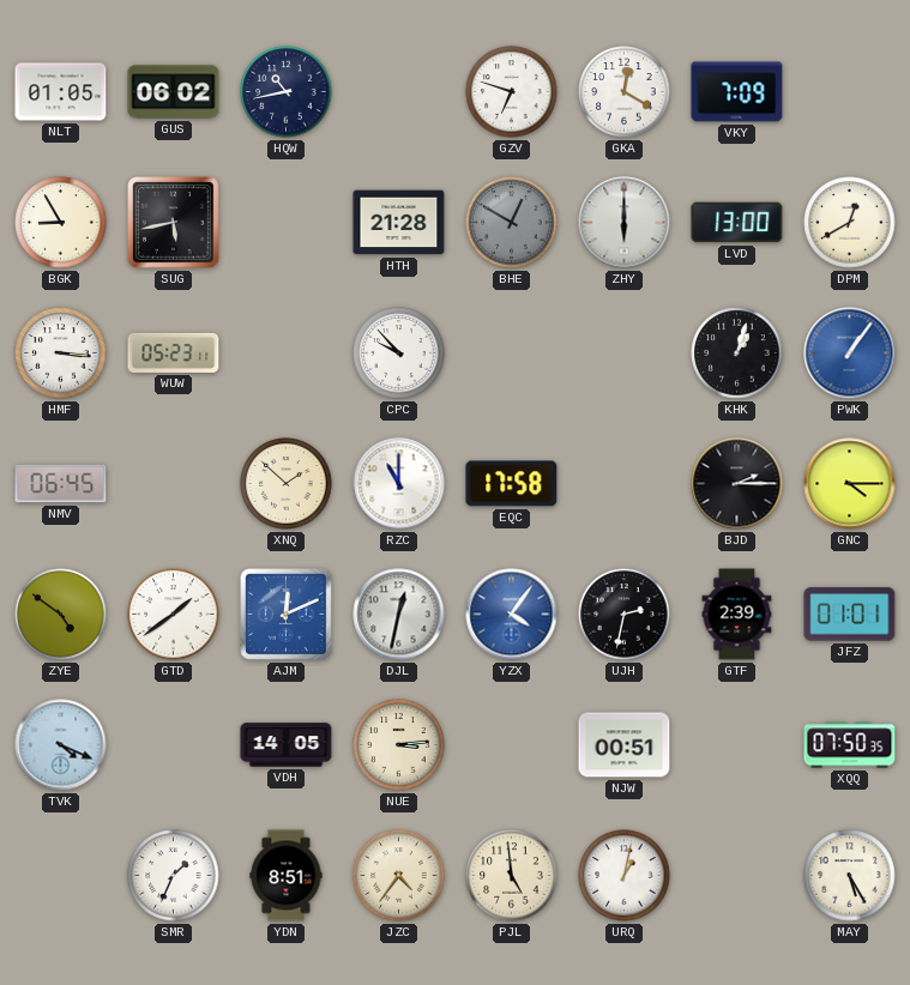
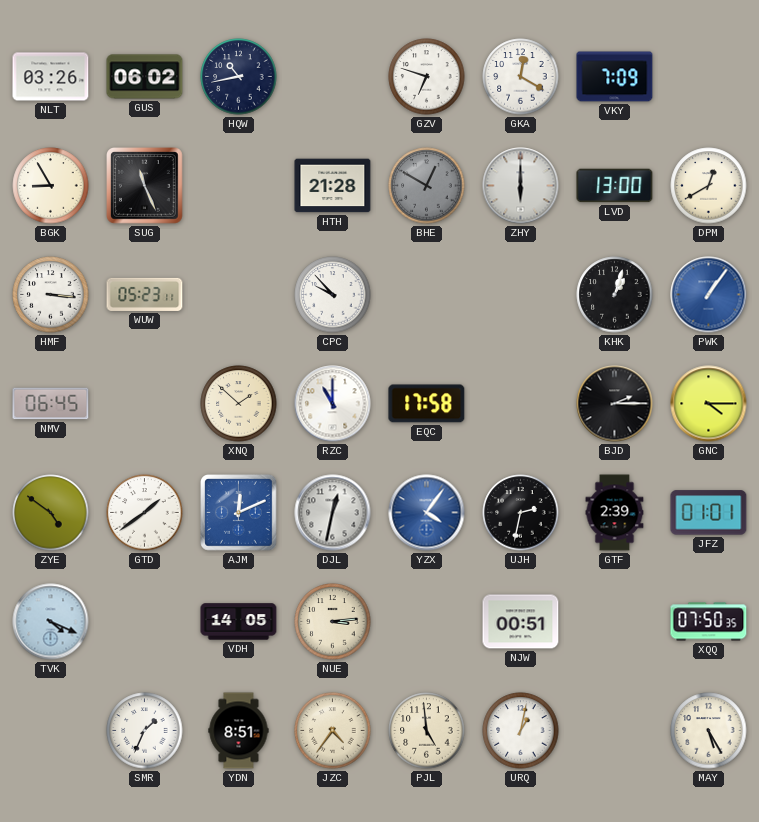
NLT: 01:05 -> 03:26
SUG: 5:43 -> 11:26
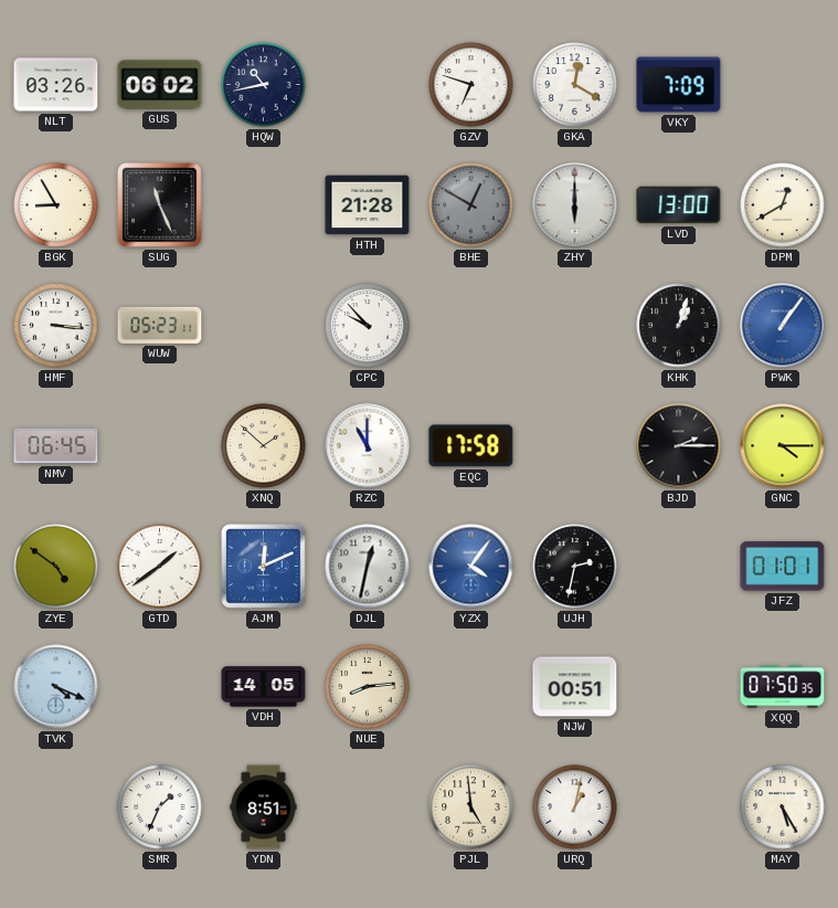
GTF: 2:39 -> none
NUE: 3:14 -> 8:14
JZC: 4:36 -> none
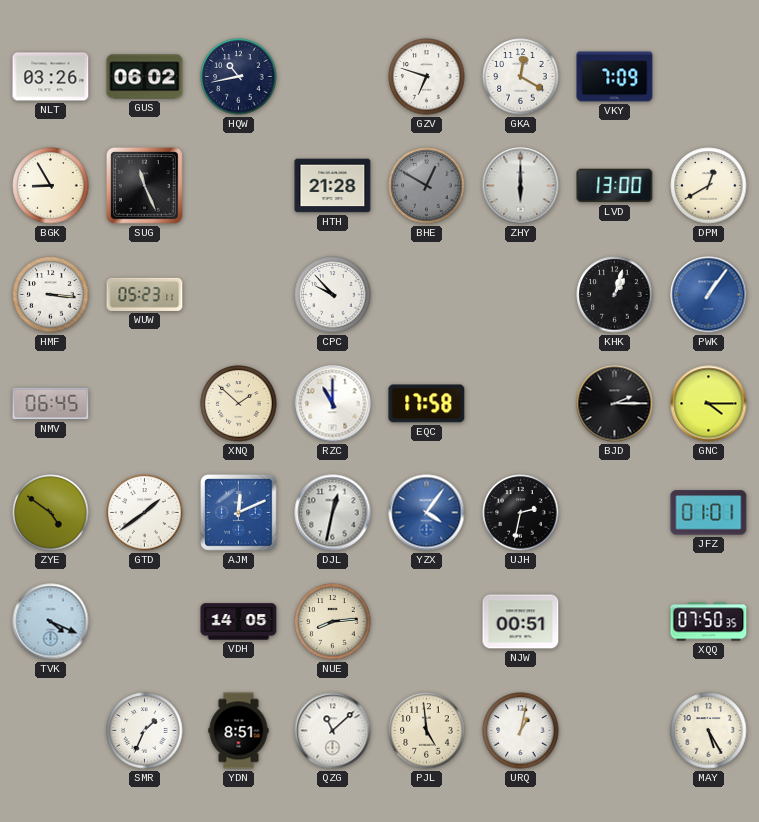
QZG: none -> 11:08
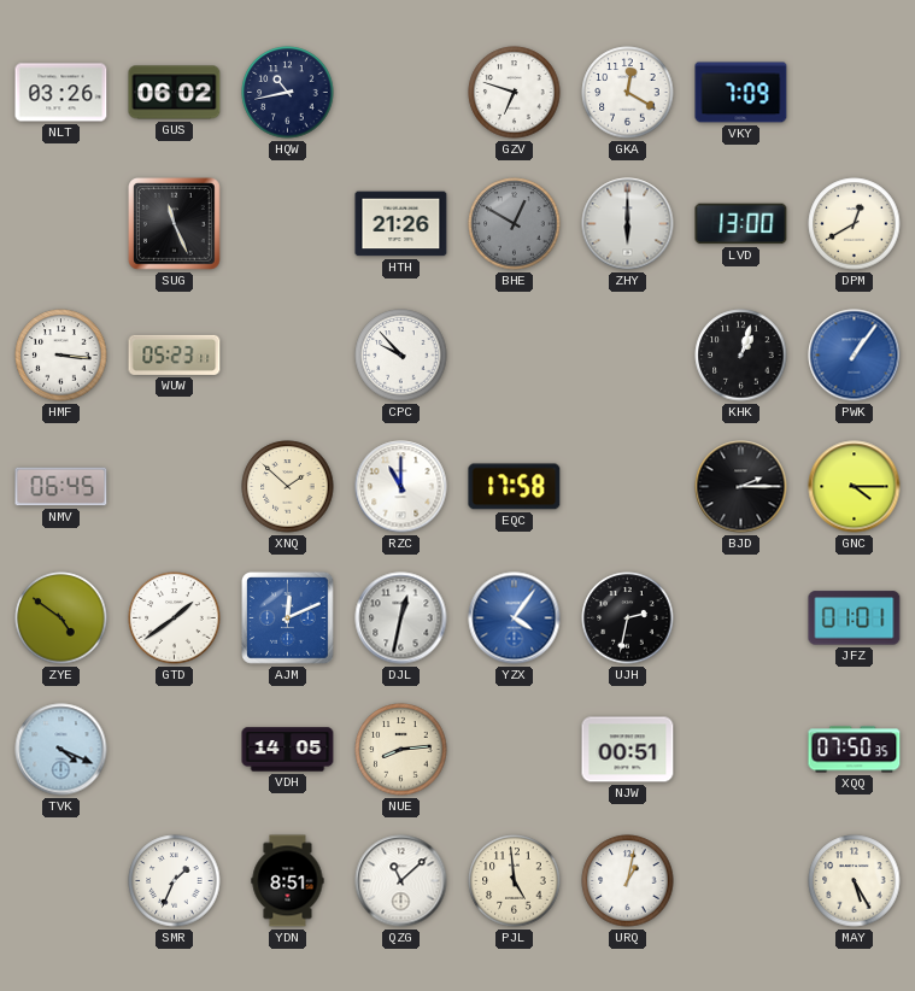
BGK: 8:55 -> none
HTH: 21:28 -> 21:26
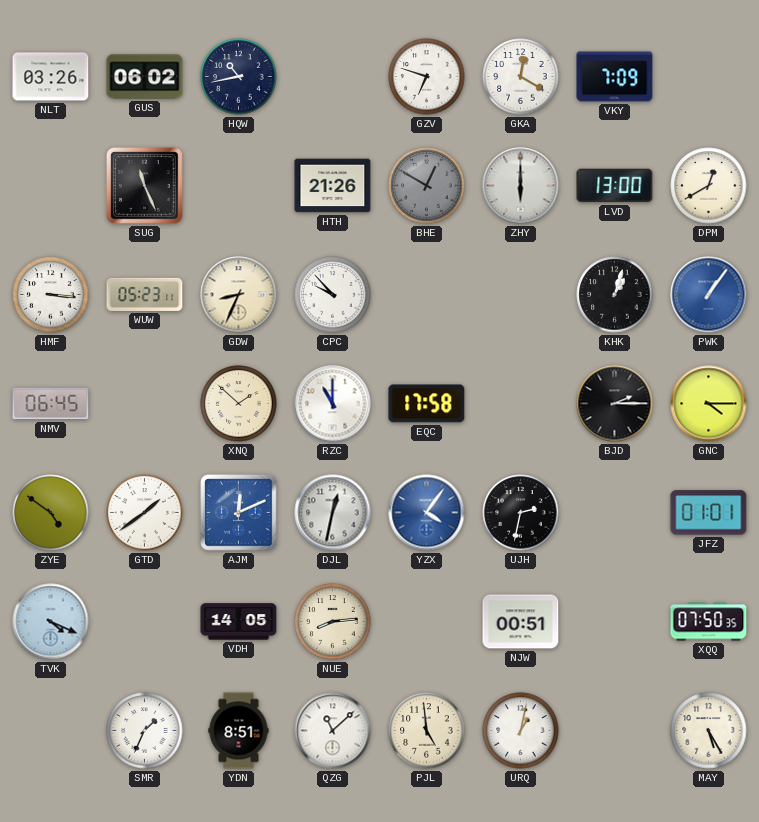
GDW: none -> 8:34
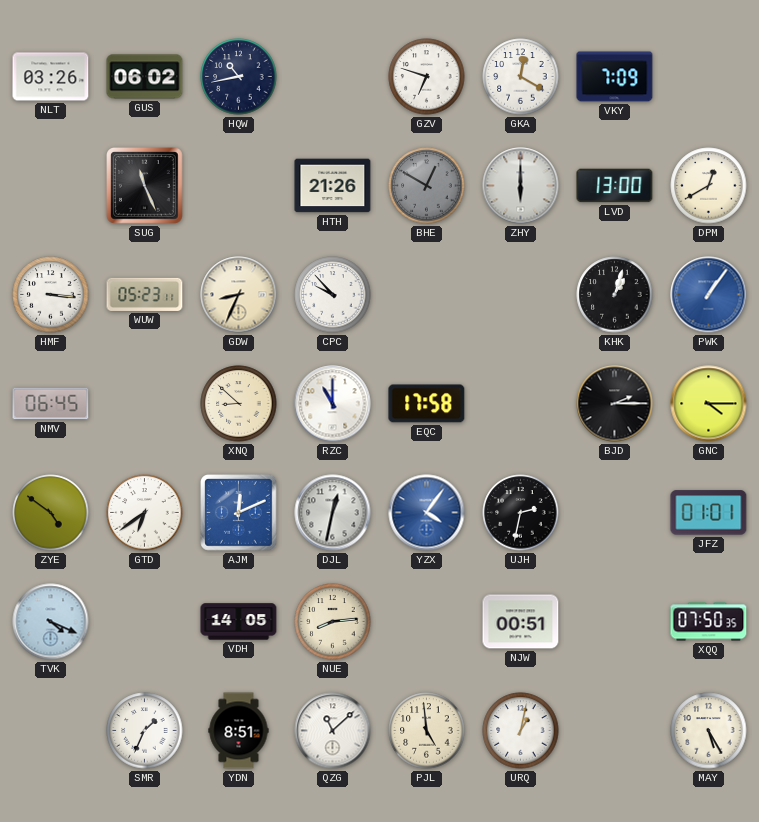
XNQ: 1:52 -> 8:52
GTD: 1:39 -> 6:39
